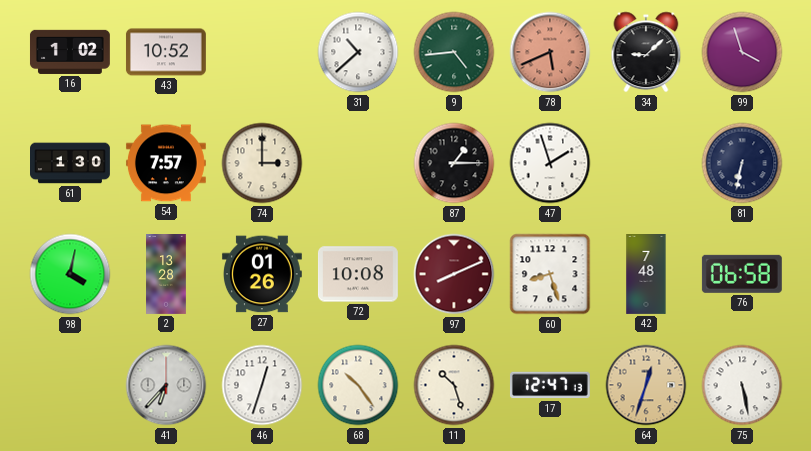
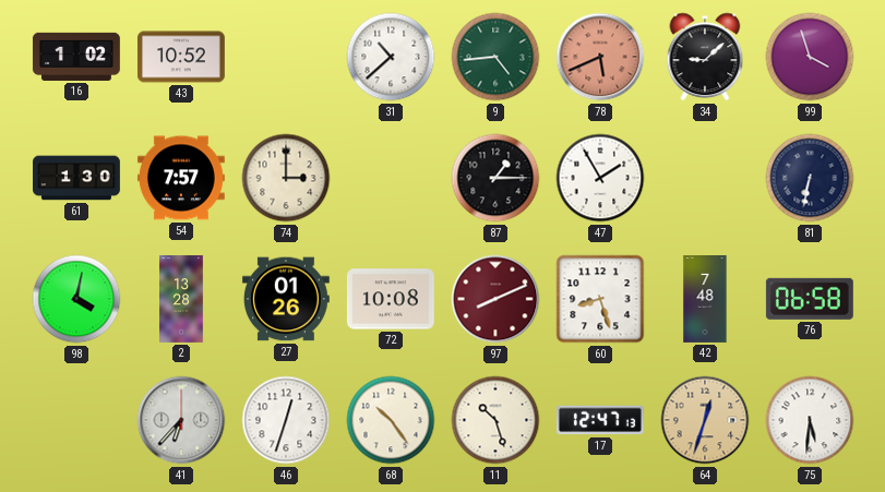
47: 1:57 -> 1:55
75: 5:28 -> 5:31
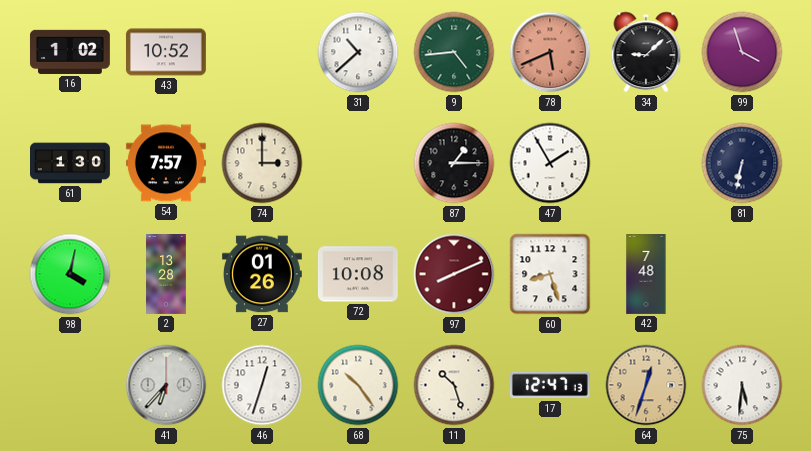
76: 06:58 -> none
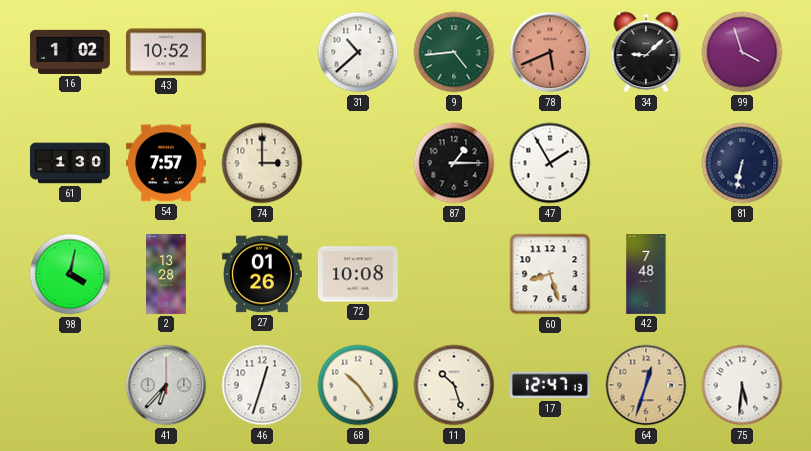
97: 8:11 -> none
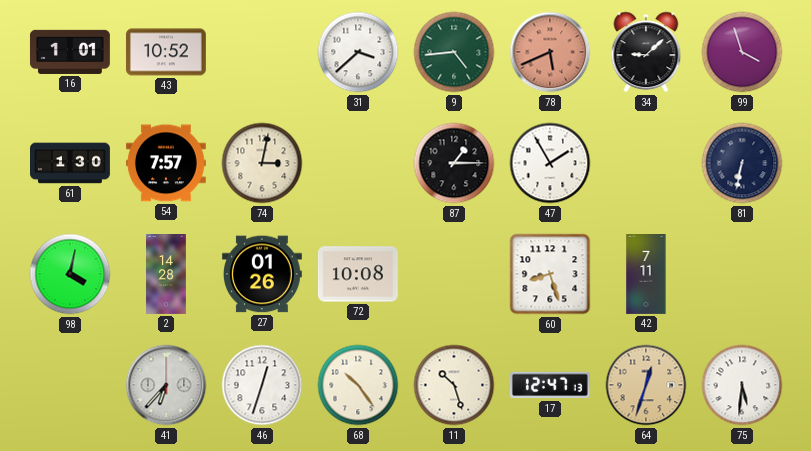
16: 1:02 -> 1:01
31: 10:38 -> 3:38
74: 3:00 -> 3:02
2: 13:28 -> 14:28
42: 7:48 -> 7:11
